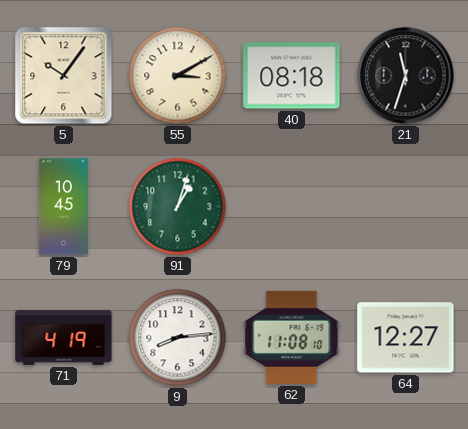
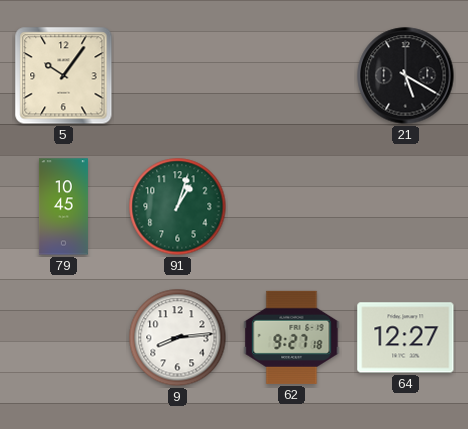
55: 3:10 -> none
40: 08:18 -> none
21: 11:33 -> 5:20
71: 4:19 -> none
62: 11:08 -> 9:27
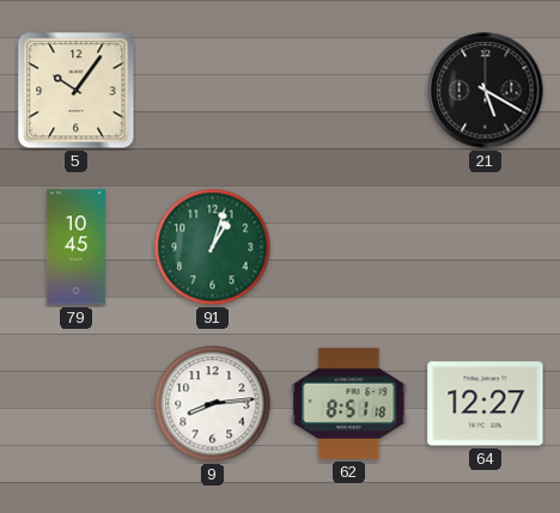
62: 9:27 -> 8:51
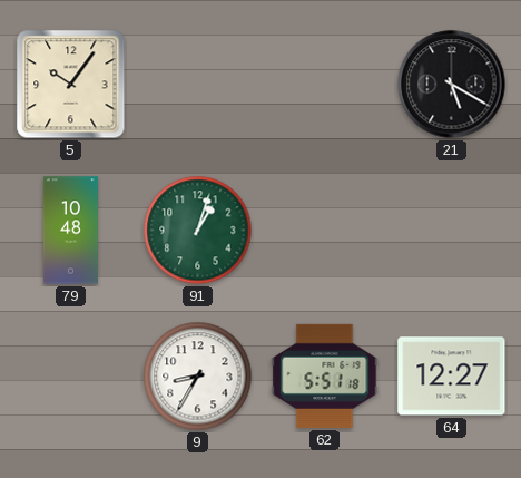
79: 10:45 -> 10:48
9: 8:14 -> 8:35
62: 8:51 -> 5:51
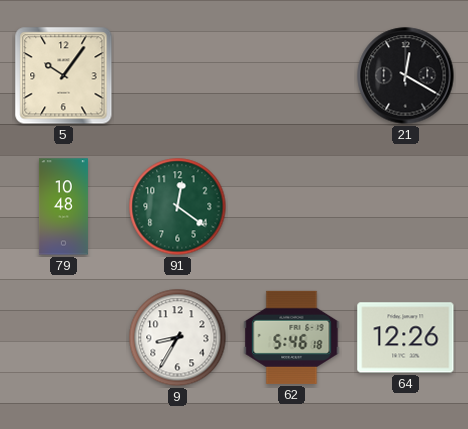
21: 5:20 -> 12:20
91: 1:03 -> 12:21
62: 5:51 -> 5:46
64: 12:27 -> 12:26
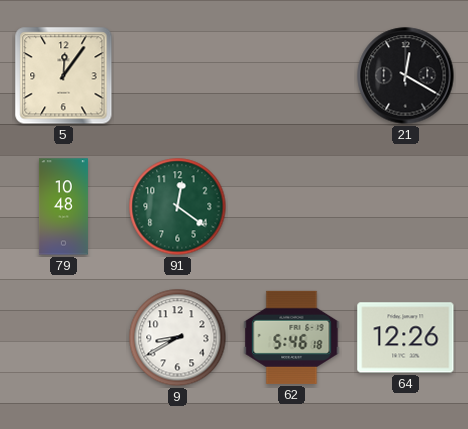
5: 10:06 -> 12:06
9: 8:35 -> 8:40
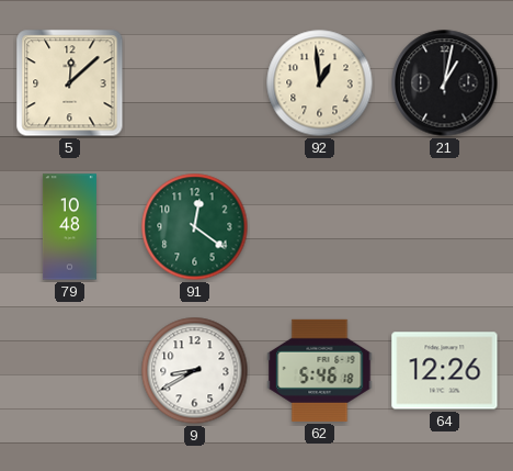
5: 12:06 -> 12:08
92: none -> 12:59
21: 12:20 -> 1:02
